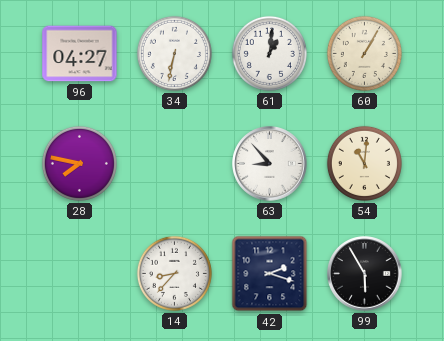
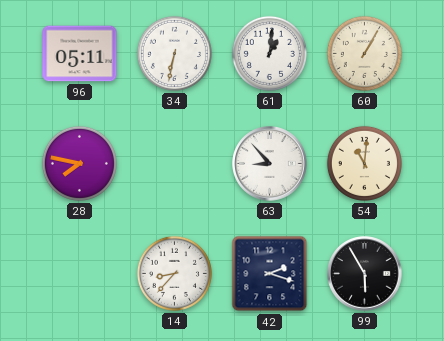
96: 04:27 -> 05:11
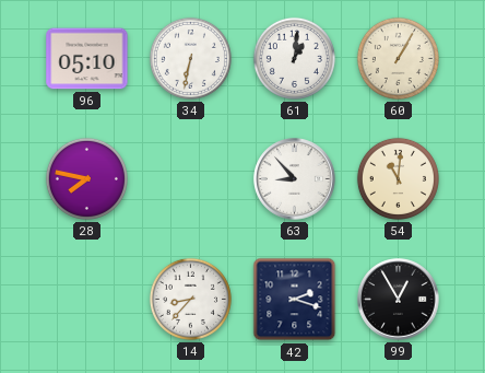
96: 05:11 -> 05:10
99: 5:55 -> 12:55
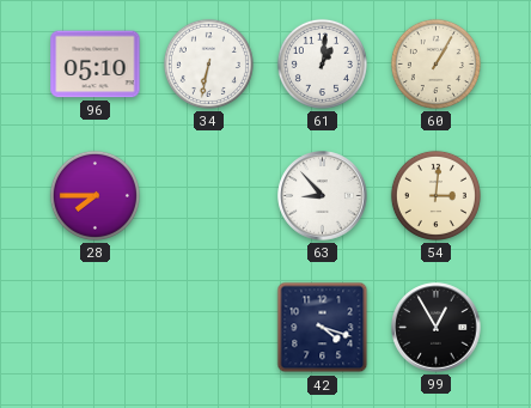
28: 7:47 -> 7:45
54: 11:01 -> 3:01
14: 8:37 -> none
42: 2:18 -> 4:18
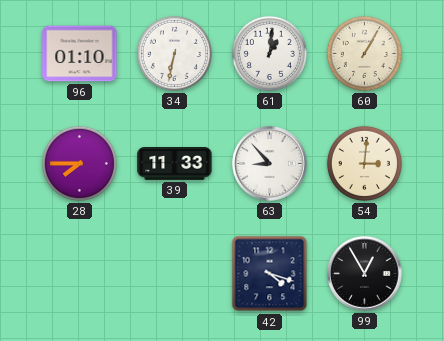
96: 05:10 -> 01:10
39: none -> 11:33
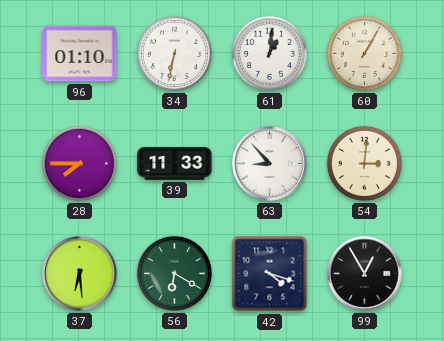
37: none -> 6:29
56: none -> 6:20
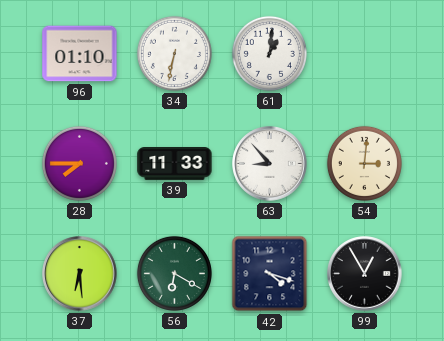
60: 1:05 -> none
